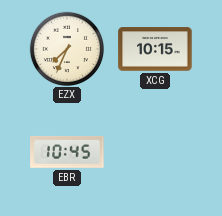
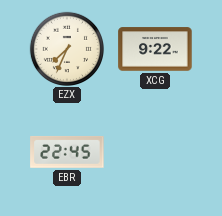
XCG: 10:15 -> 9:22
EBR: 10:45 -> 22:45
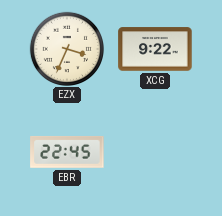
EZX: 7:34 -> 3:34
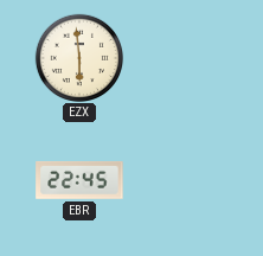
EZX: 3:34 -> 5:59
XCG: 9:22 -> none
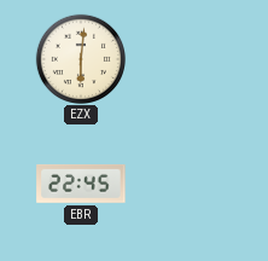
EZX: 5:59 -> 6:01
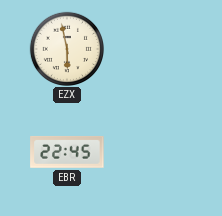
EZX: 6:01 -> 5:58
